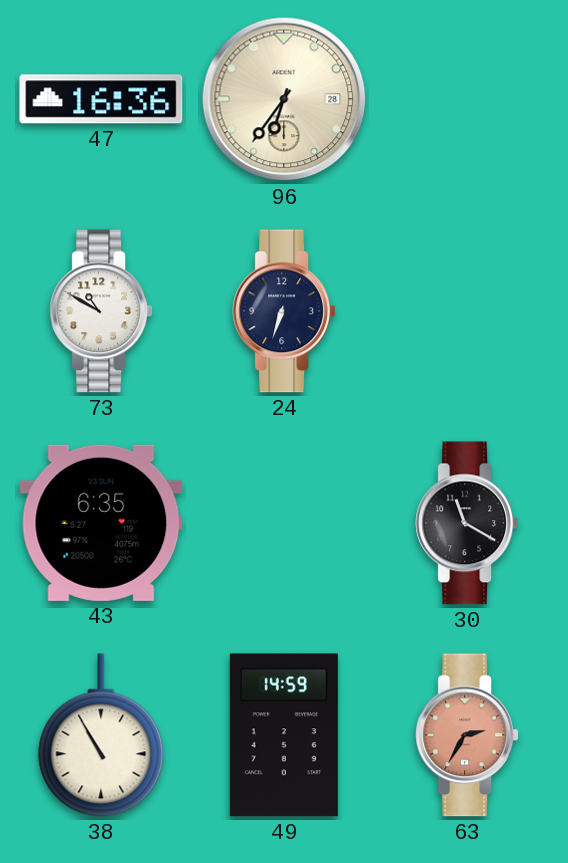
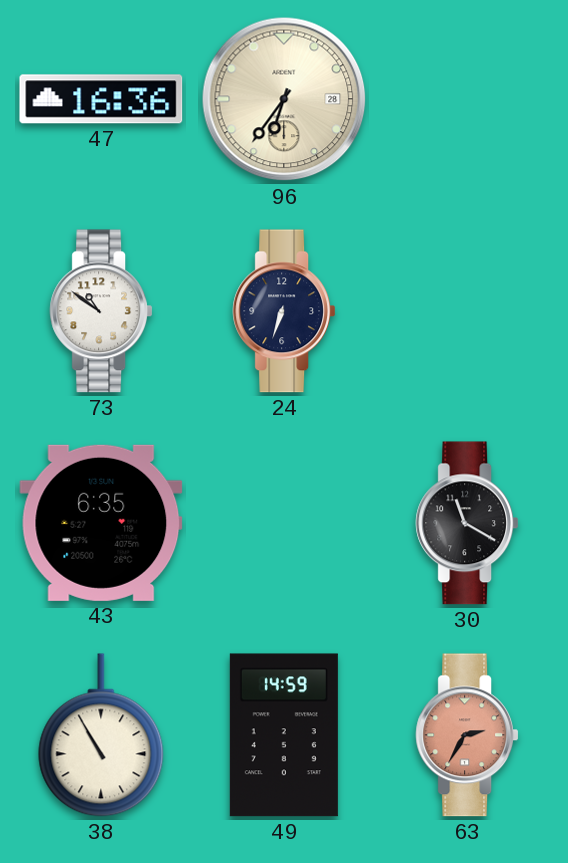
73: 10:50 -> 10:51
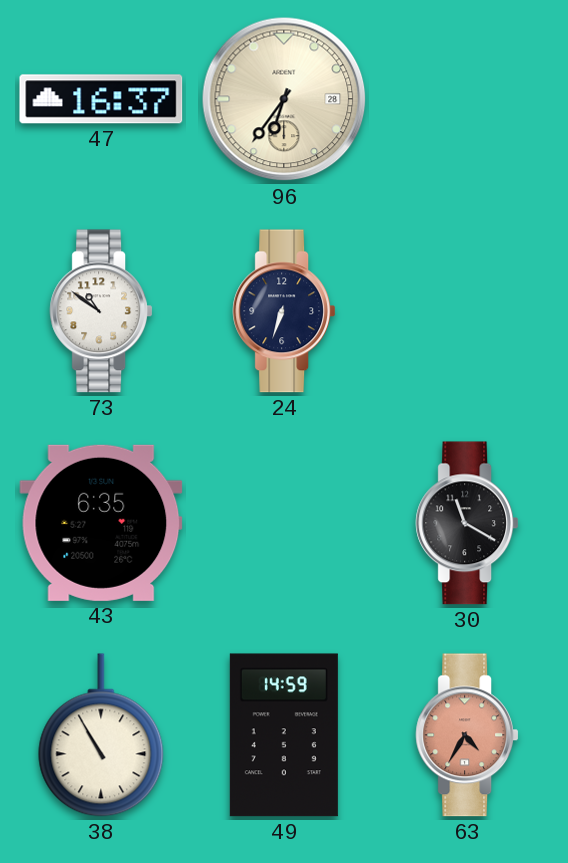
47: 16:36 -> 16:37
63: 2:35 -> 4:35
